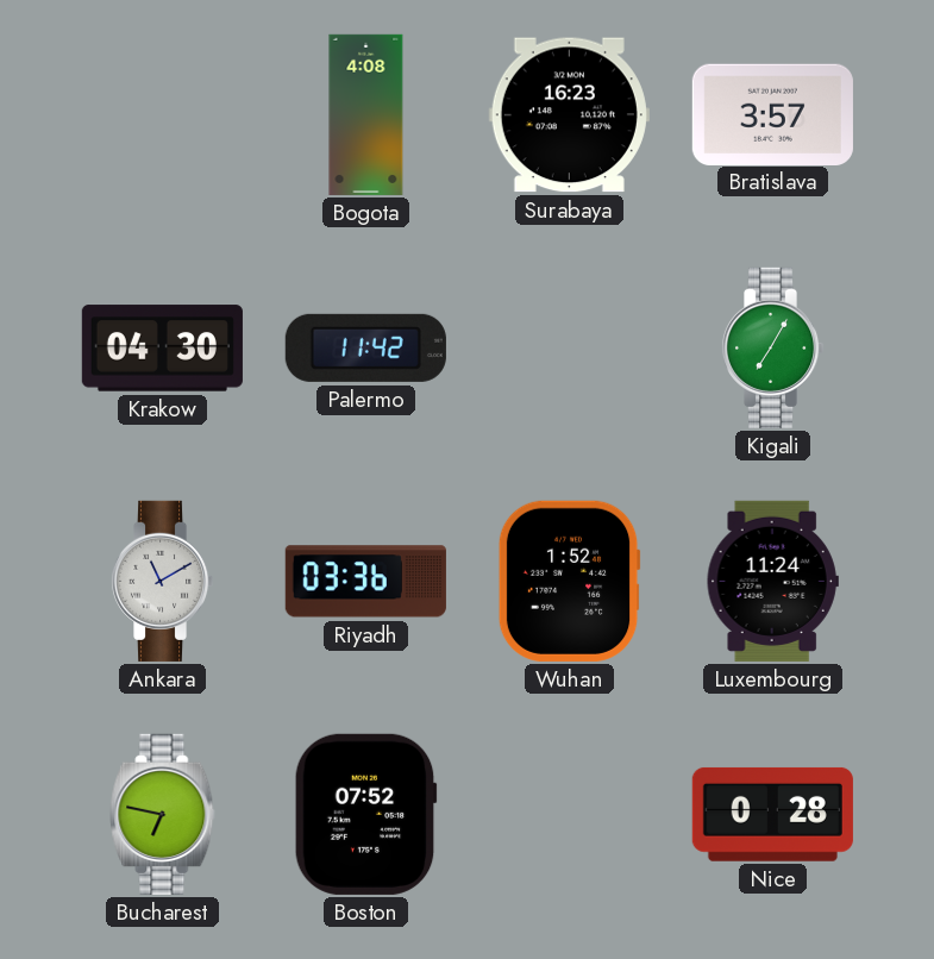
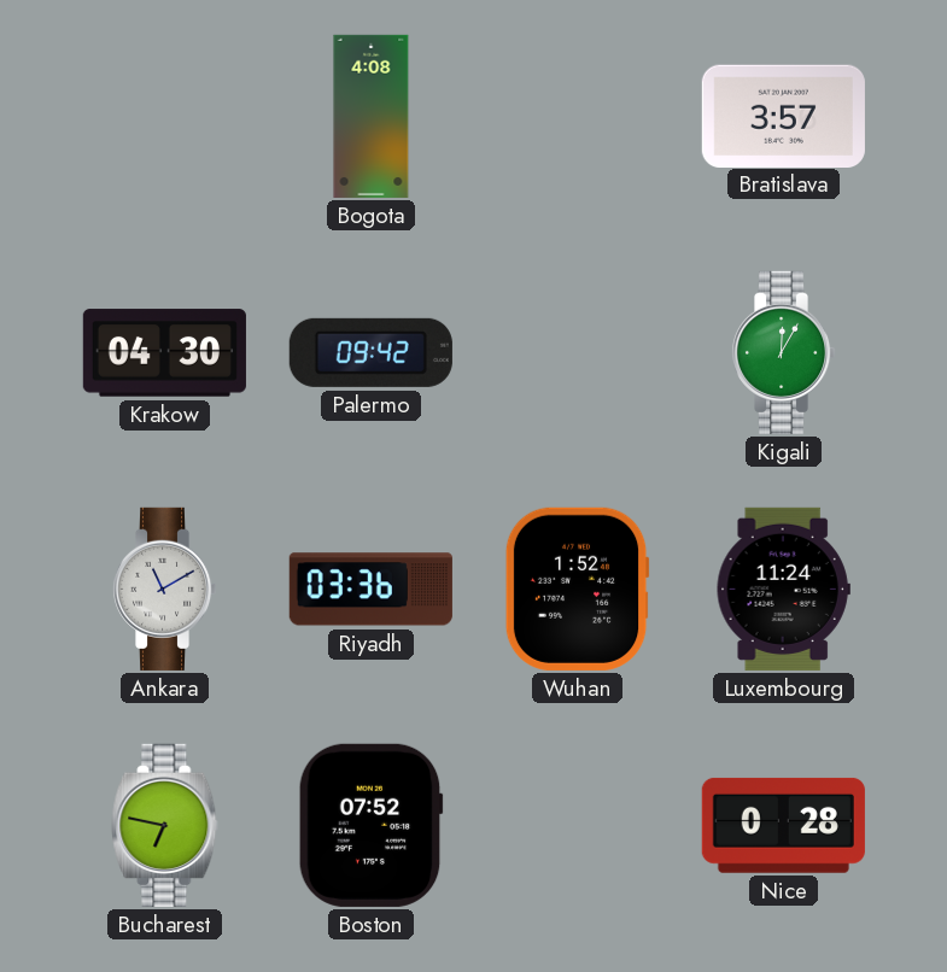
Surabaya: 16:23 -> none
Palermo: 11:42 -> 09:42
Kigali: 7:05 -> 12:05
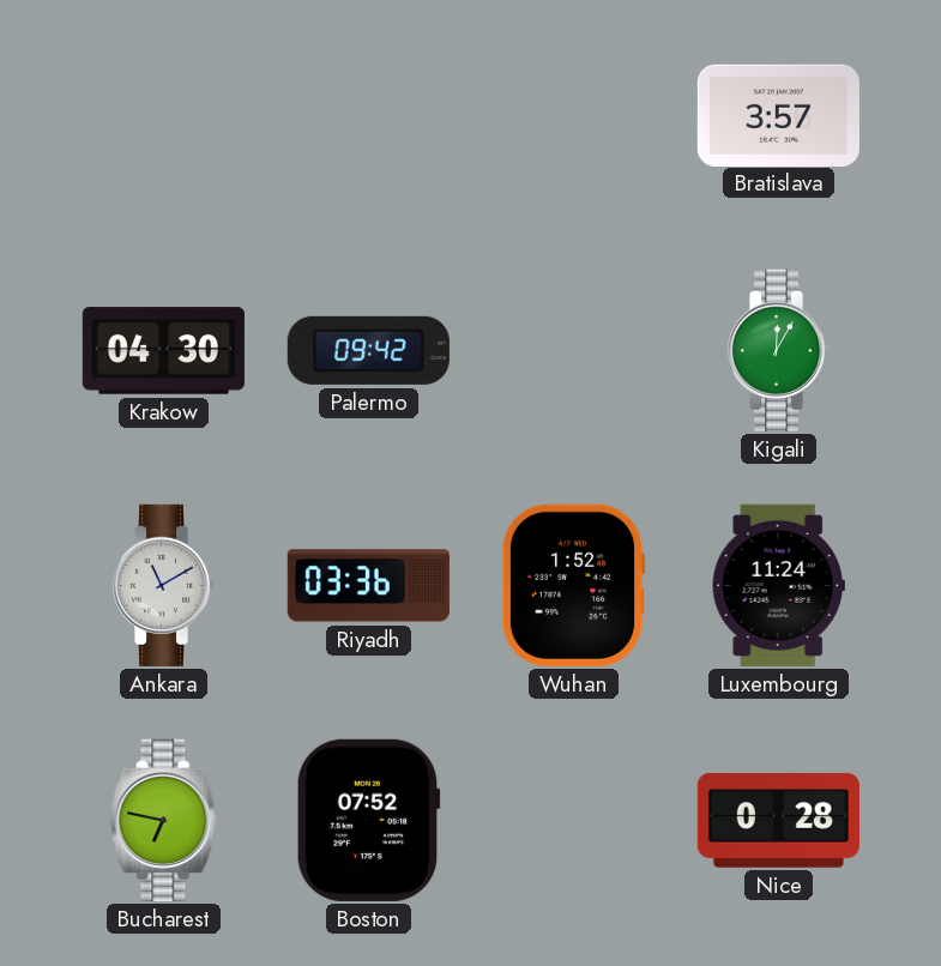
Bogota: 4:08 -> none
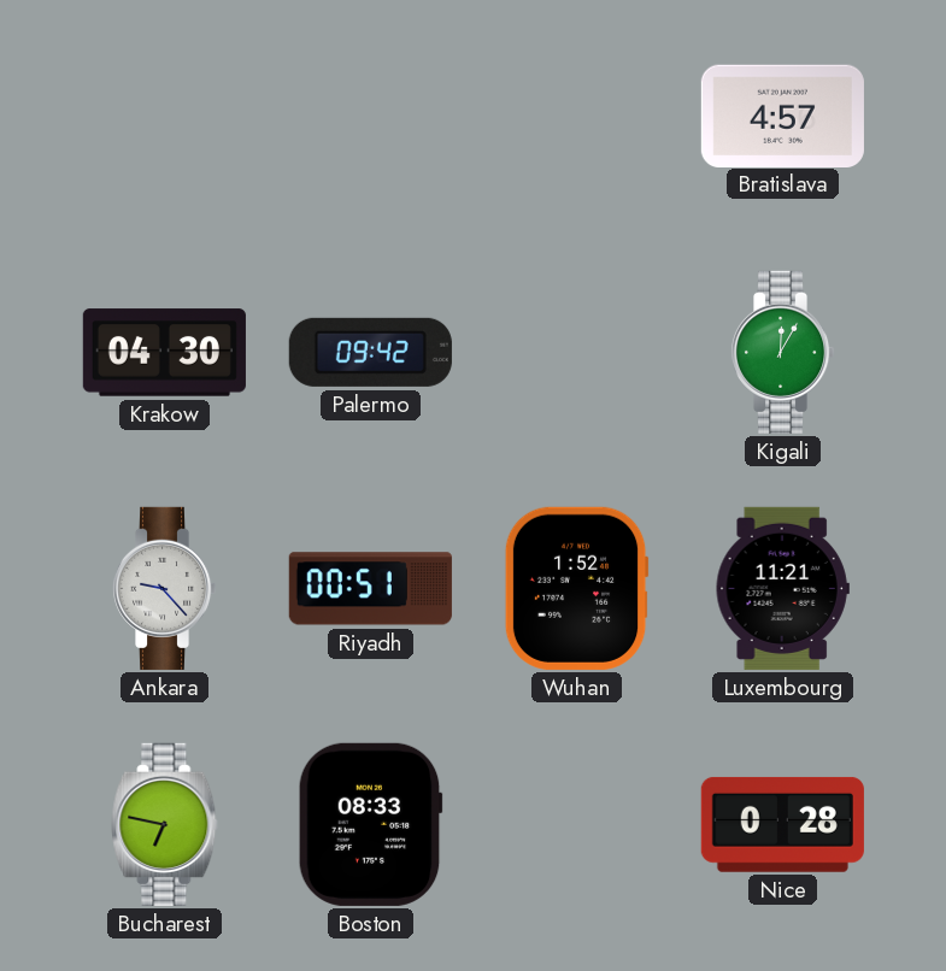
Bratislava: 3:57 -> 4:57
Ankara: 11:10 -> 9:23
Riyadh: 03:36 -> 00:51
Luxembourg: 11:24 -> 11:21
Boston: 07:52 -> 08:33
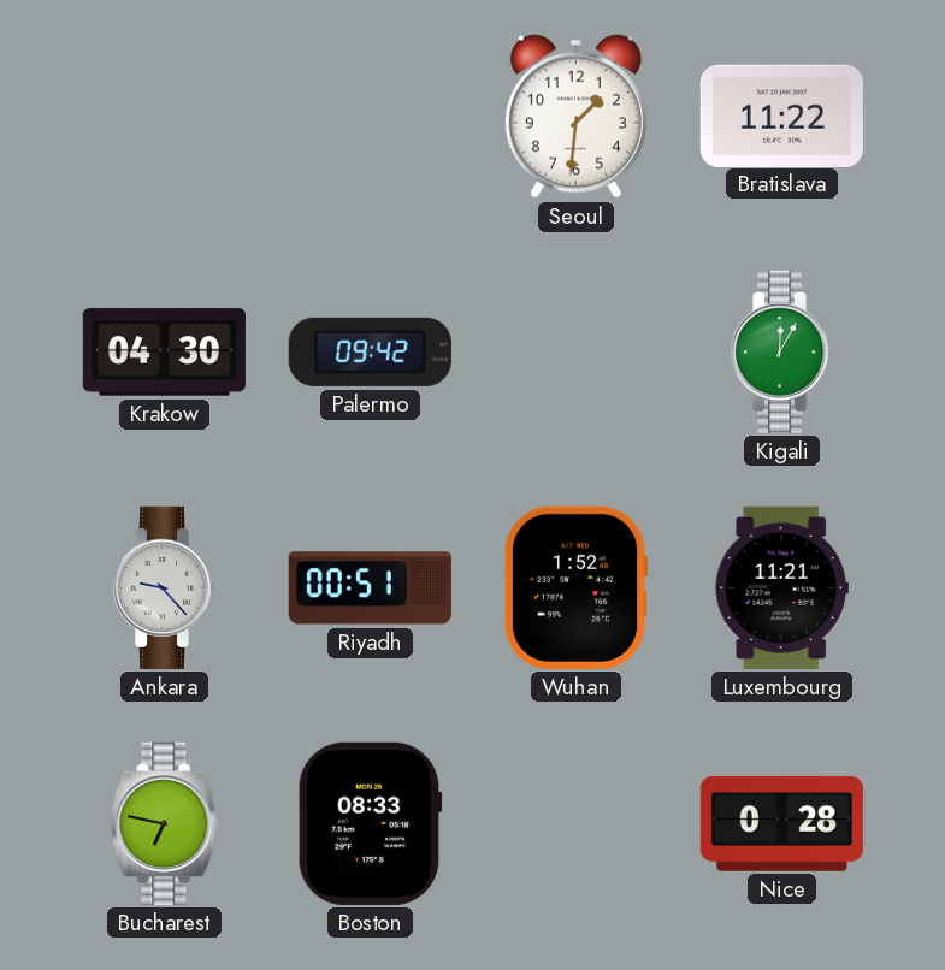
Seoul: none -> 1:31
Bratislava: 4:57 -> 11:22
